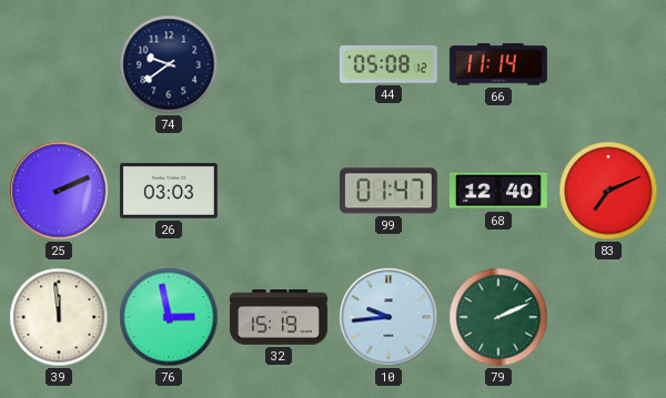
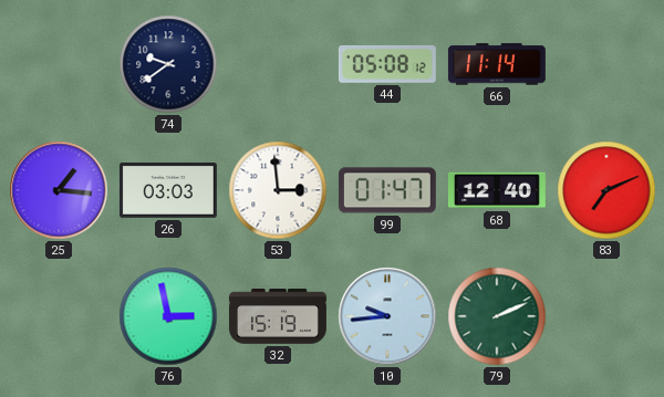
25: 2:11 -> 1:16
53: none -> 2:59
39: 11:59 -> none
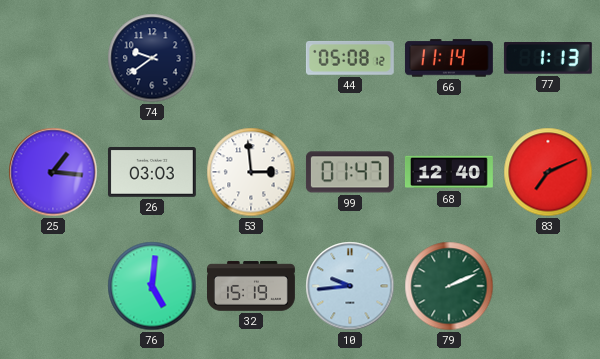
77: none -> 1:13
76: 2:58 -> 5:01
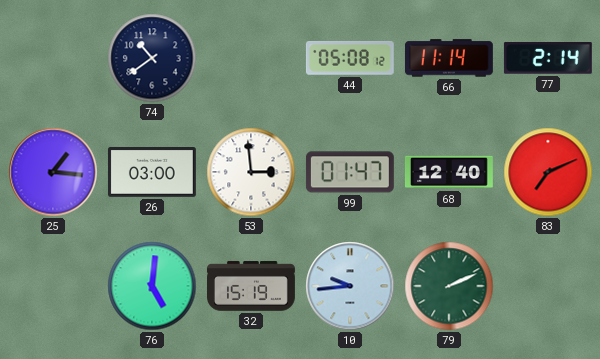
74: 9:39 -> 10:39
77: 1:13 -> 2:14
26: 03:03 -> 03:00
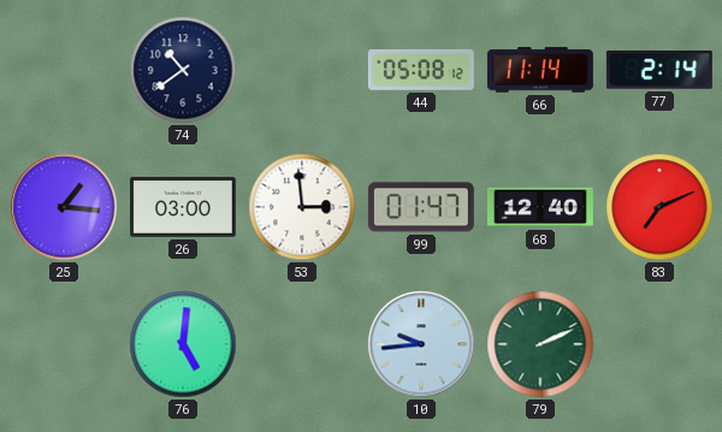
32: 15:19 -> none
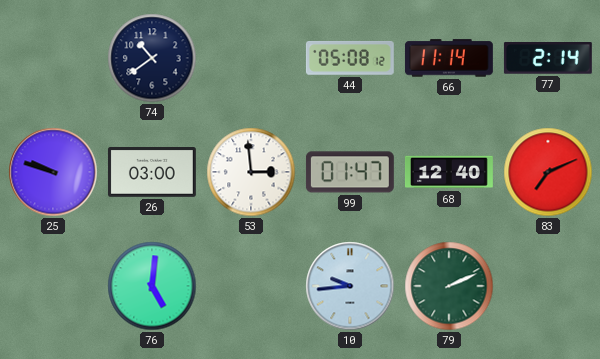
25: 1:16 -> 9:48
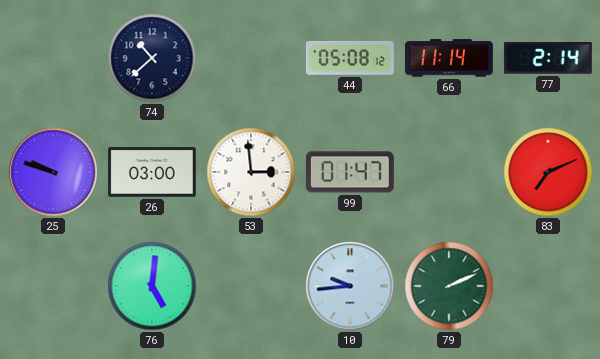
74: 10:39 -> 10:38
68: 12:40 -> none
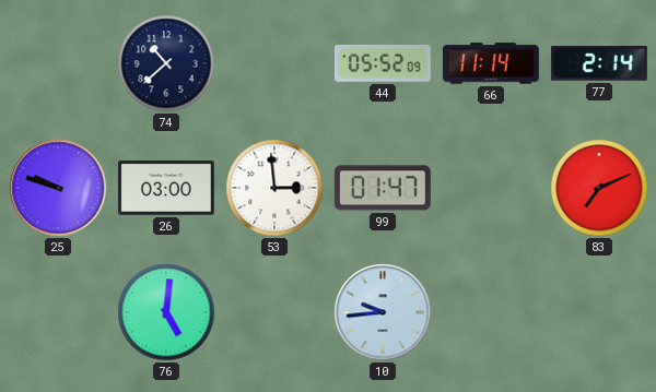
44: 05:08 -> 05:52
79: 2:11 -> none
